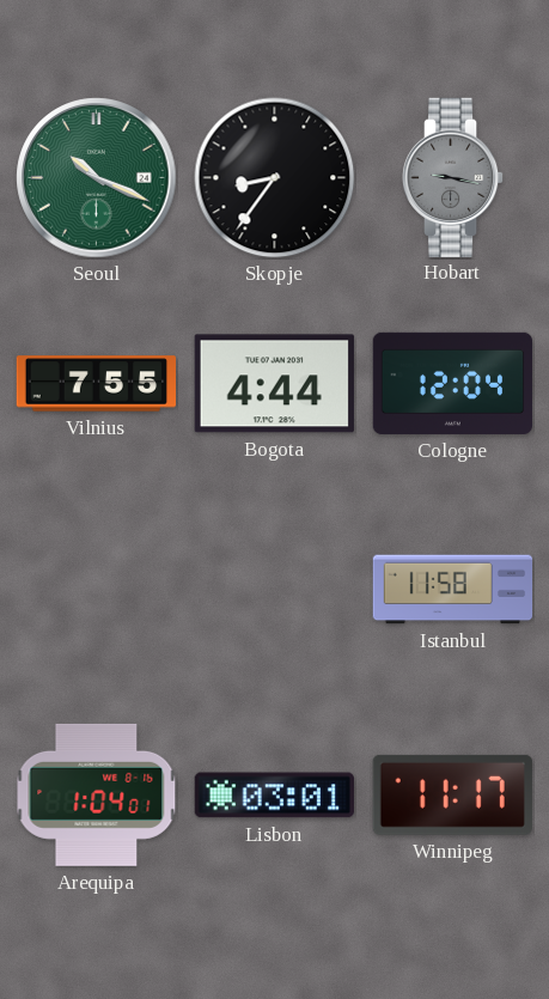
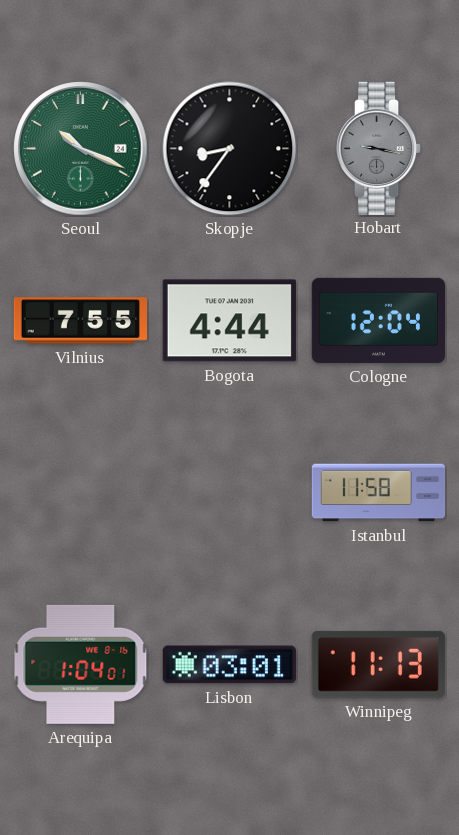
Winnipeg: 11:17 -> 11:13
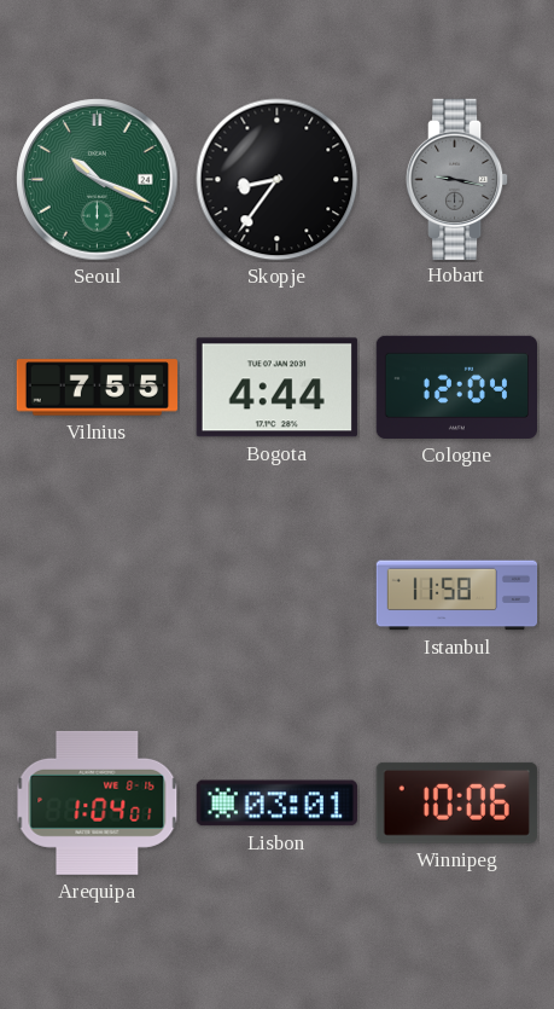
Winnipeg: 11:13 -> 10:06
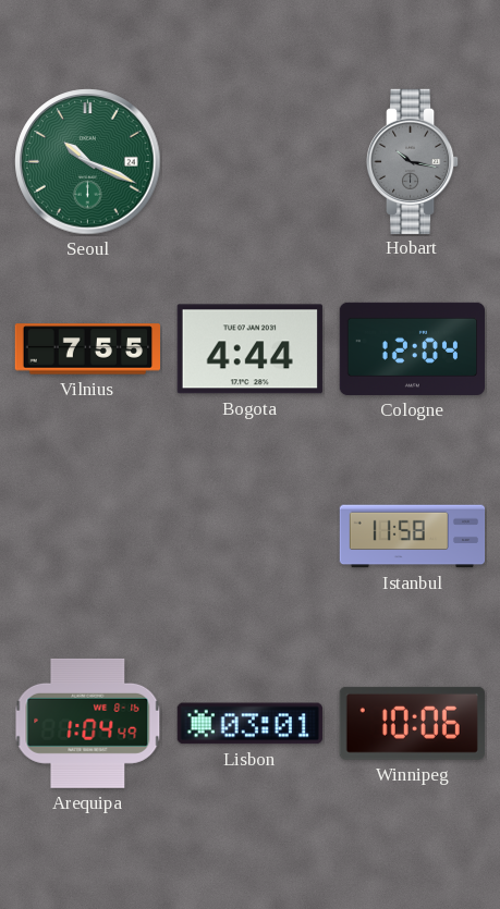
Skopje: 8:36 -> none
Hobart: 9:17 -> 10:17
Arequipa: 1:04:01 -> 1:04:49
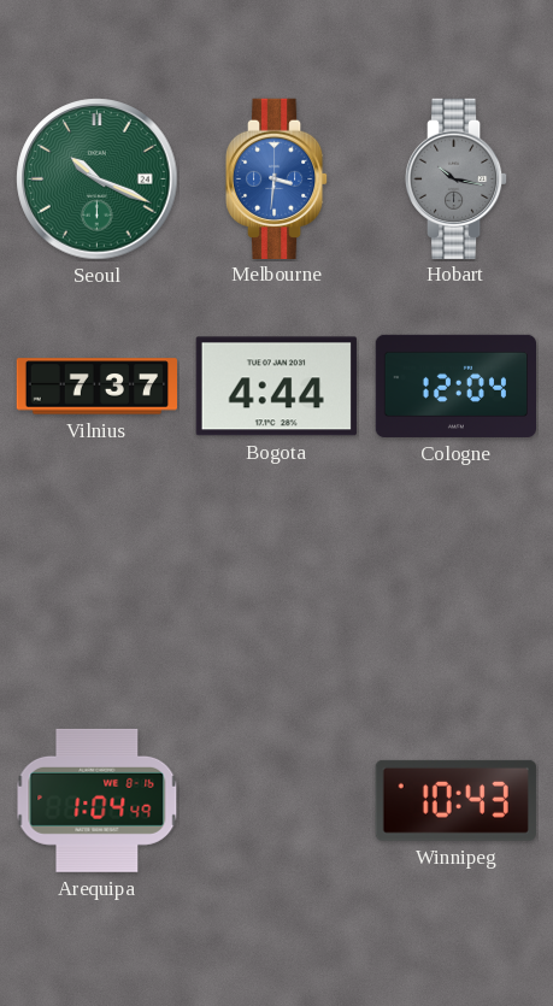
Melbourne: none -> 3:31
Vilnius: 7:55 -> 7:37
Istanbul: 11:58 -> none
Lisbon: 03:01 -> none
Winnipeg: 10:06 -> 10:43
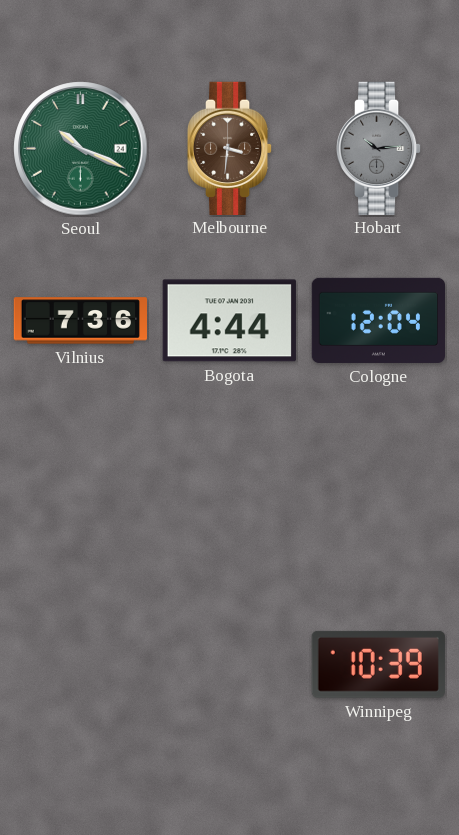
Melbourne dial: blue -> brown
Hobart: 10:17 -> 10:14
Vilnius: 7:37 -> 7:36
Arequipa: 1:04 -> none
Winnipeg: 10:43 -> 10:39
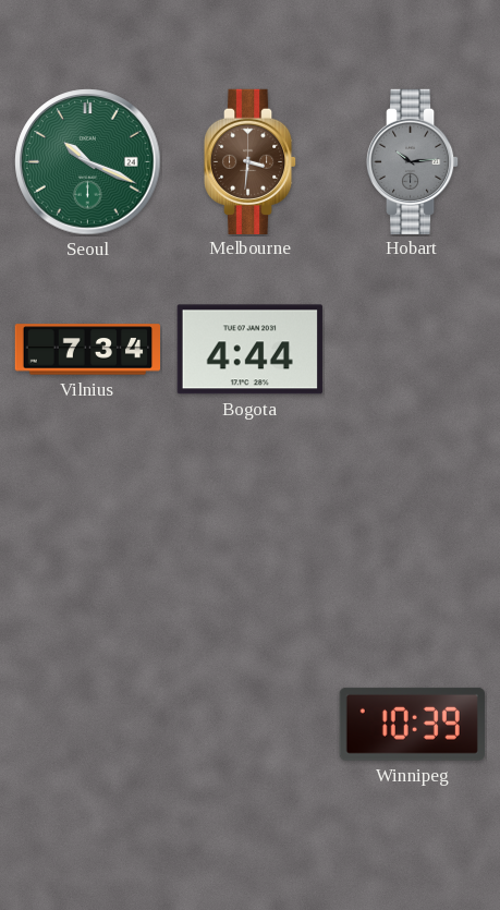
Vilnius: 7:36 -> 7:34
Cologne: 12:04 -> none
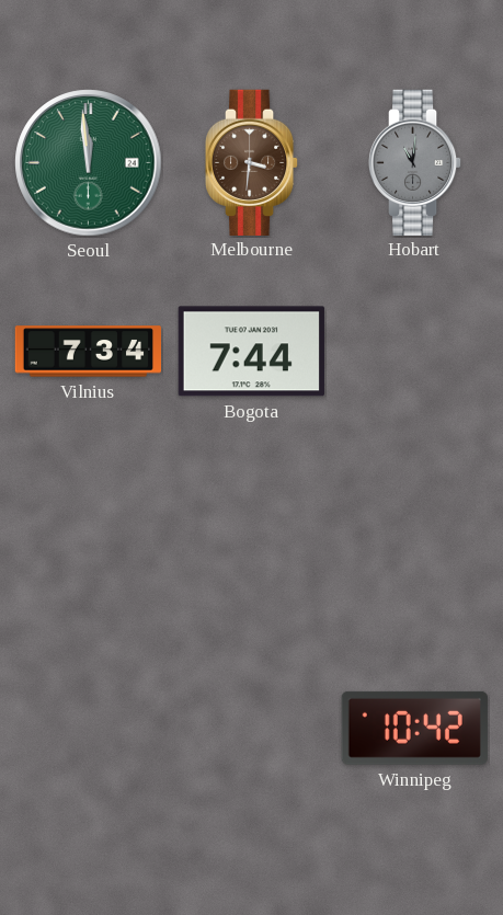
Seoul: 10:19 -> 11:59
Hobart: 10:14 -> 11:01
Bogota: 4:44 -> 7:44
Winnipeg: 10:39 -> 10:42
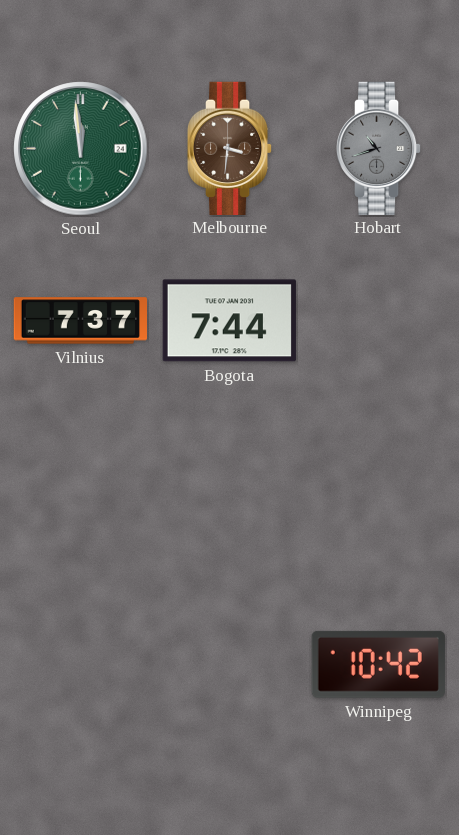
Hobart: 11:01 -> 10:42
Vilnius: 7:34 -> 7:37
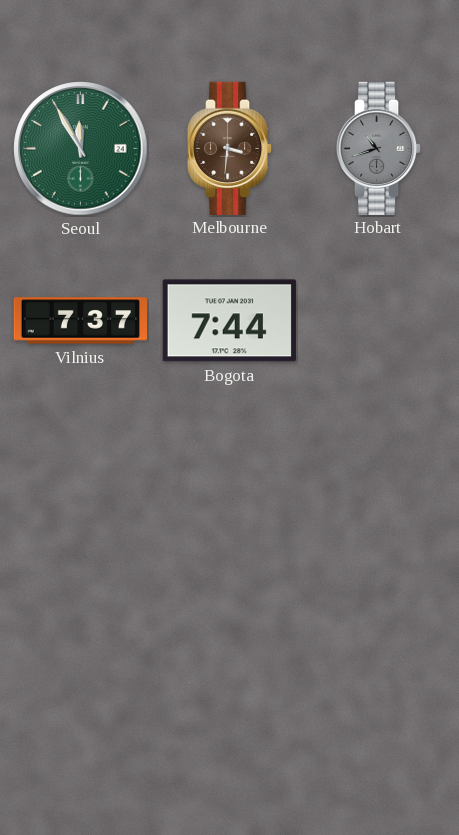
Seoul: 11:59 -> 11:55
Winnipeg: 10:42 -> none
